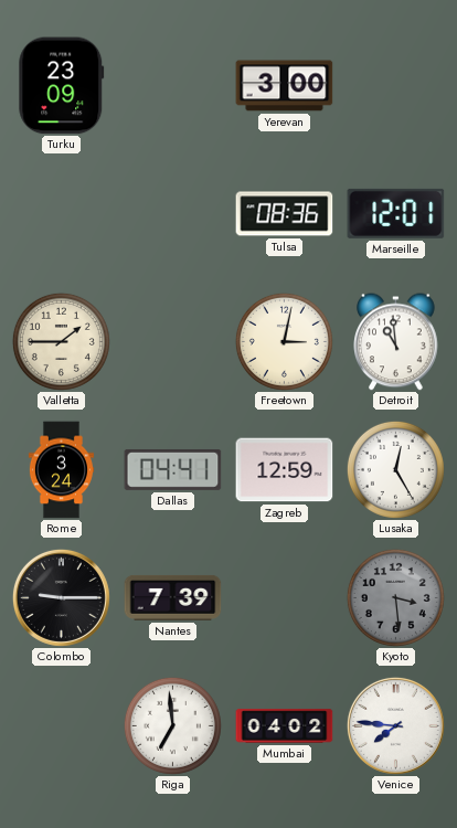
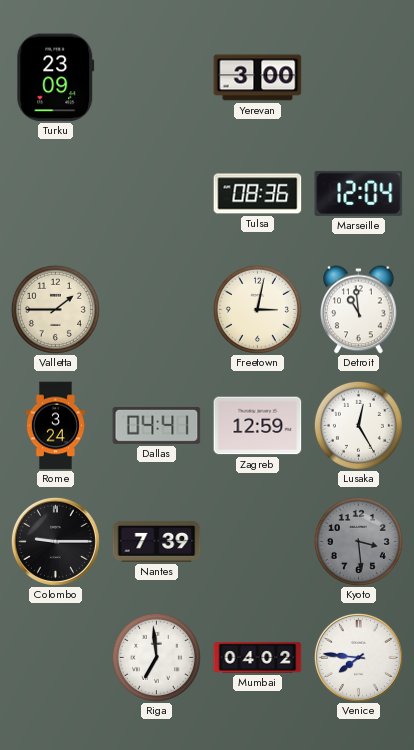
Marseille: 12:01 -> 12:04
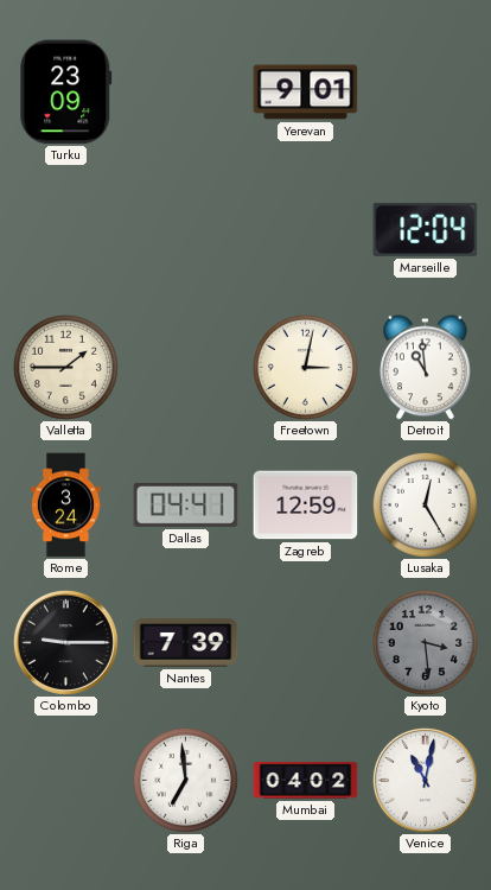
Yerevan: 3:00 -> 9:01
Tulsa: 08:36 -> none
Venice: 7:46 -> 11:02
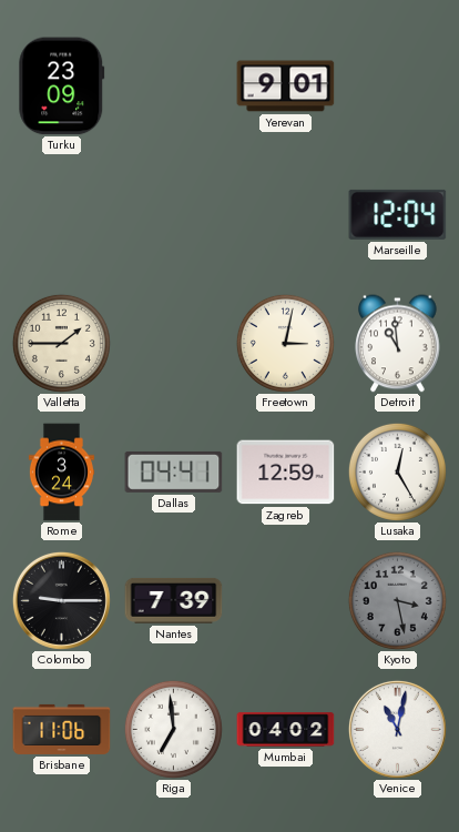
Kyoto: 3:29 -> 3:28
Brisbane: none -> 11:06
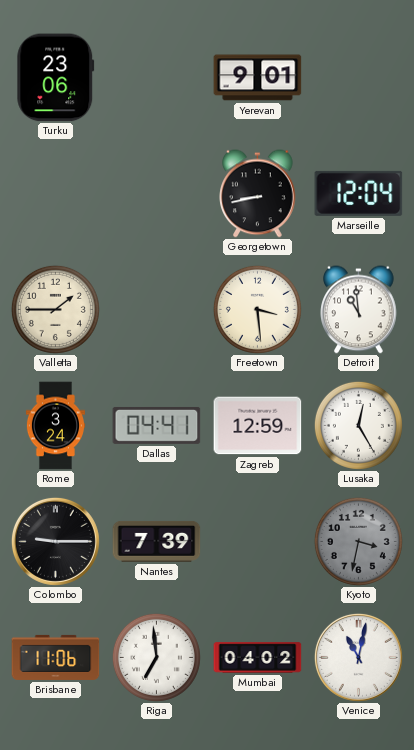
Turku: 23:09 -> 23:06
Georgetown: none -> 8:43
Freetown: 3:02 -> 3:29
Kyoto: 3:28 -> 3:32
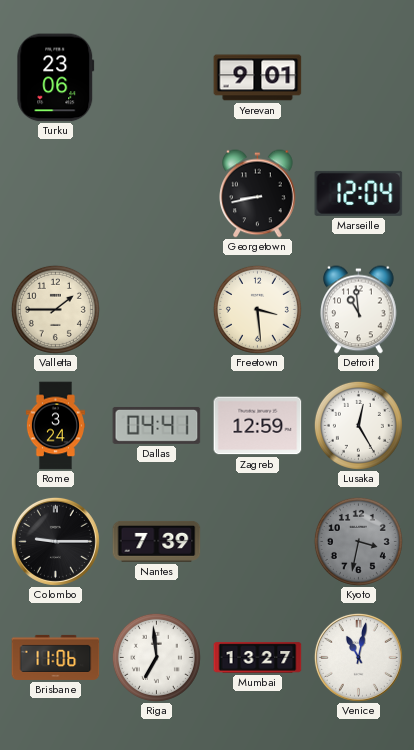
Mumbai: 04:02 -> 13:27
